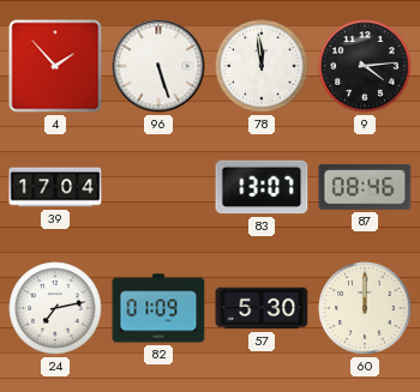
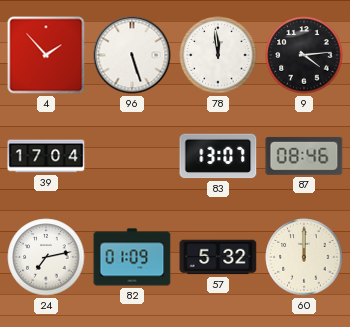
57: 5:30 -> 5:32
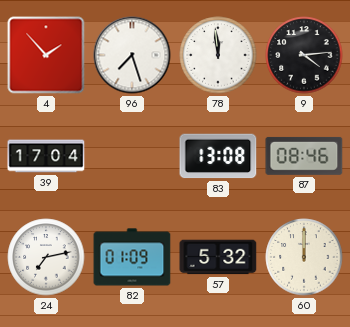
96: 5:27 -> 7:27
83: 13:07 -> 13:08
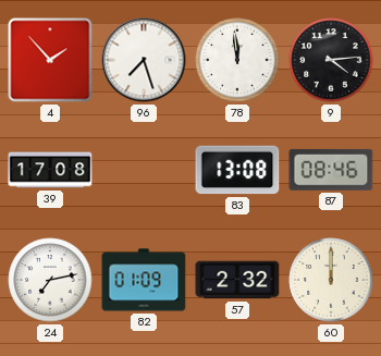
39: 17:04 -> 17:08
57: 5:32 -> 2:32
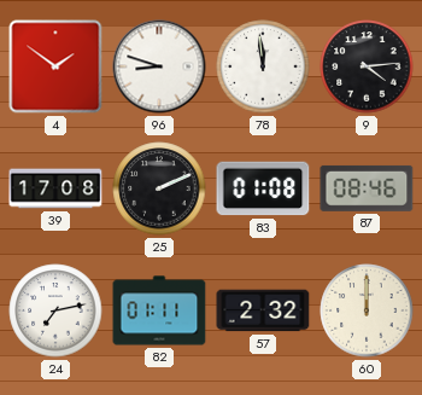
4: 1:53 -> 1:51
96: 7:27 -> 8:48
25: none -> 2:11
83: 13:08 -> 01:08
82: 01:09 -> 01:11
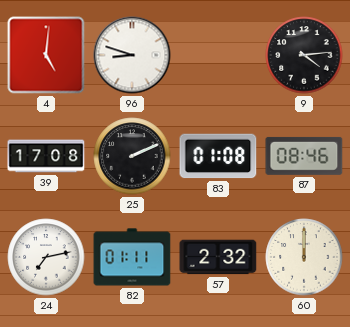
4: 1:51 -> 5:01
78: 11:59 -> none
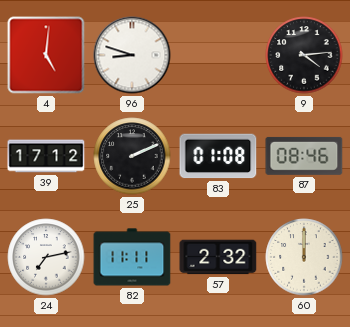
39: 17:08 -> 17:12
82: 01:11 -> 11:11
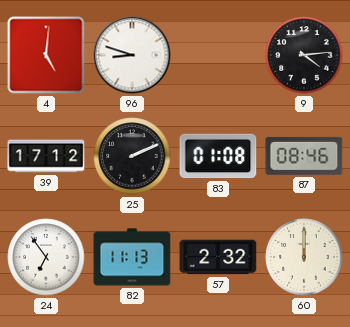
24: 7:13 -> 6:54
82: 11:11 -> 11:13
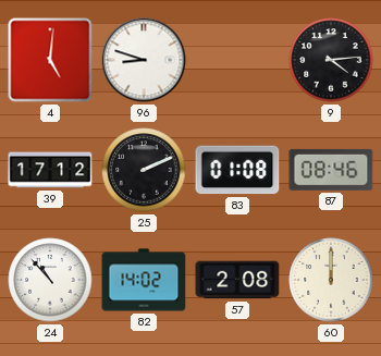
24: 6:54 -> 10:53
82: 11:13 -> 14:02
57: 2:32 -> 2:08
